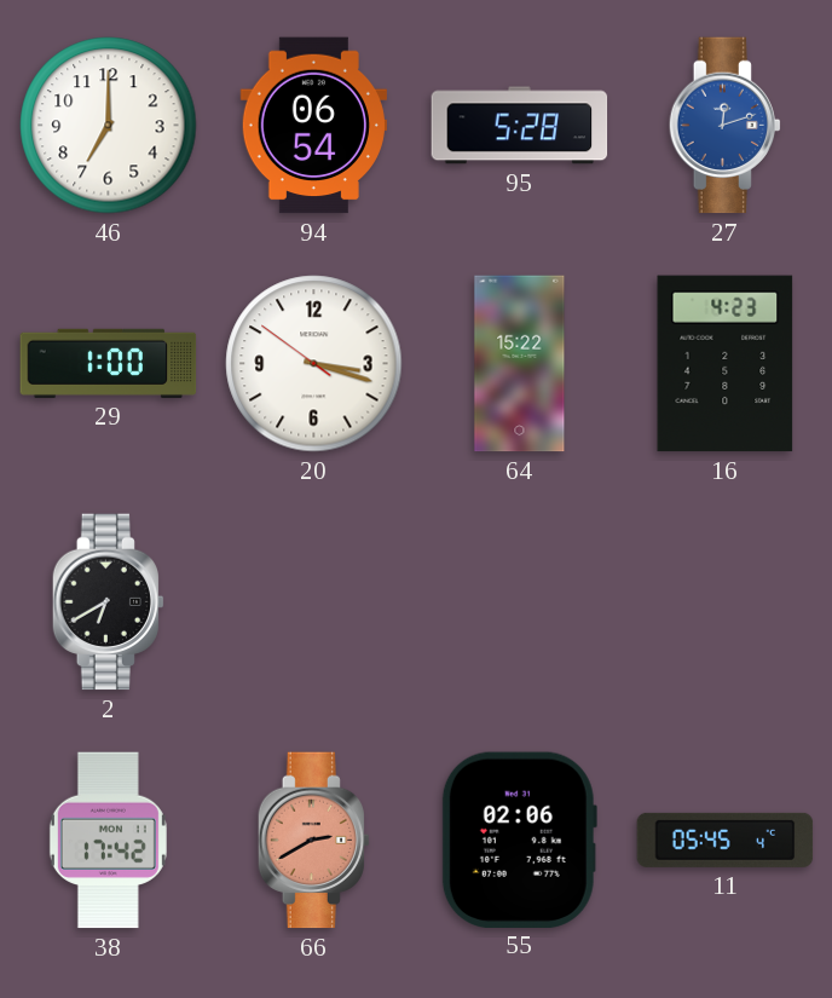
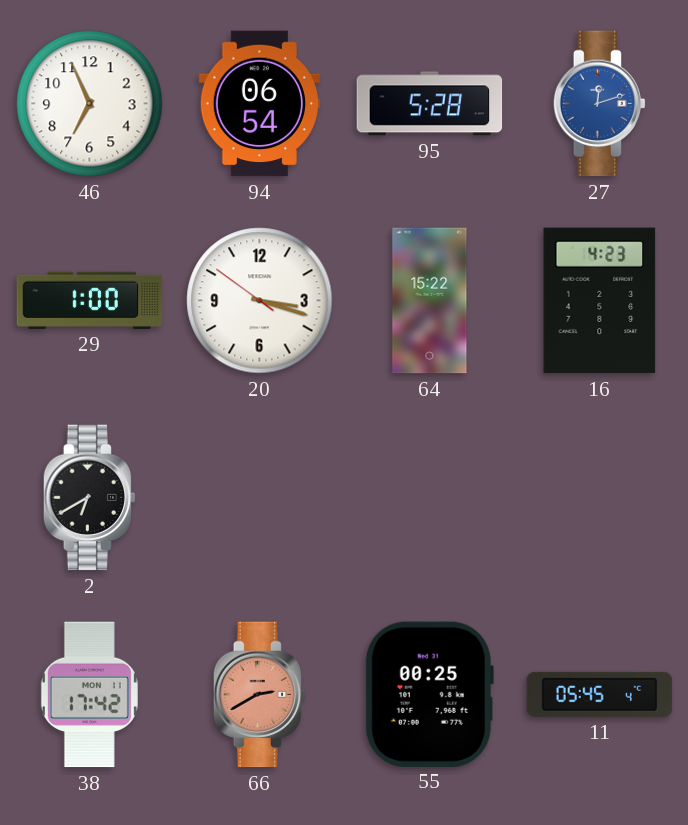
46: 7:00 -> 6:56
55: 02:06 -> 00:25
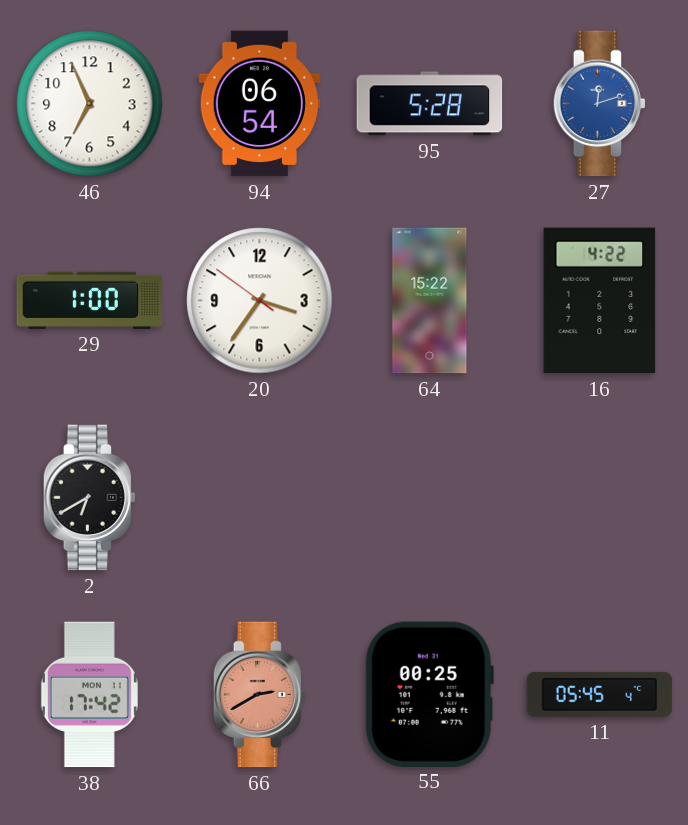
20: 3:17 -> 3:35
16: 4:23 -> 4:22
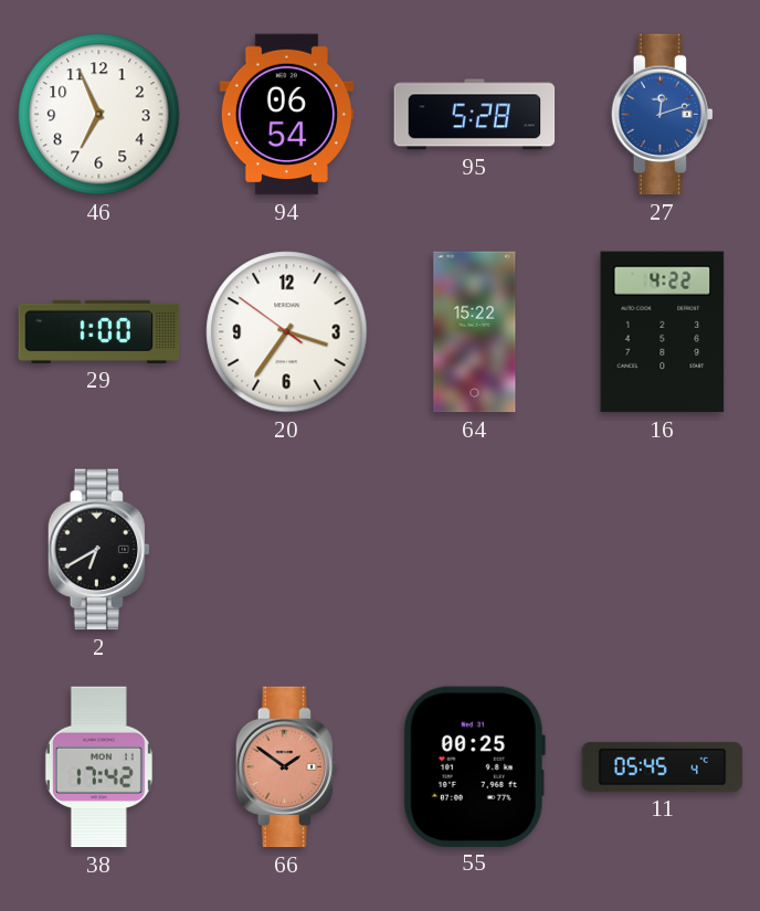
66: 2:40 -> 1:51
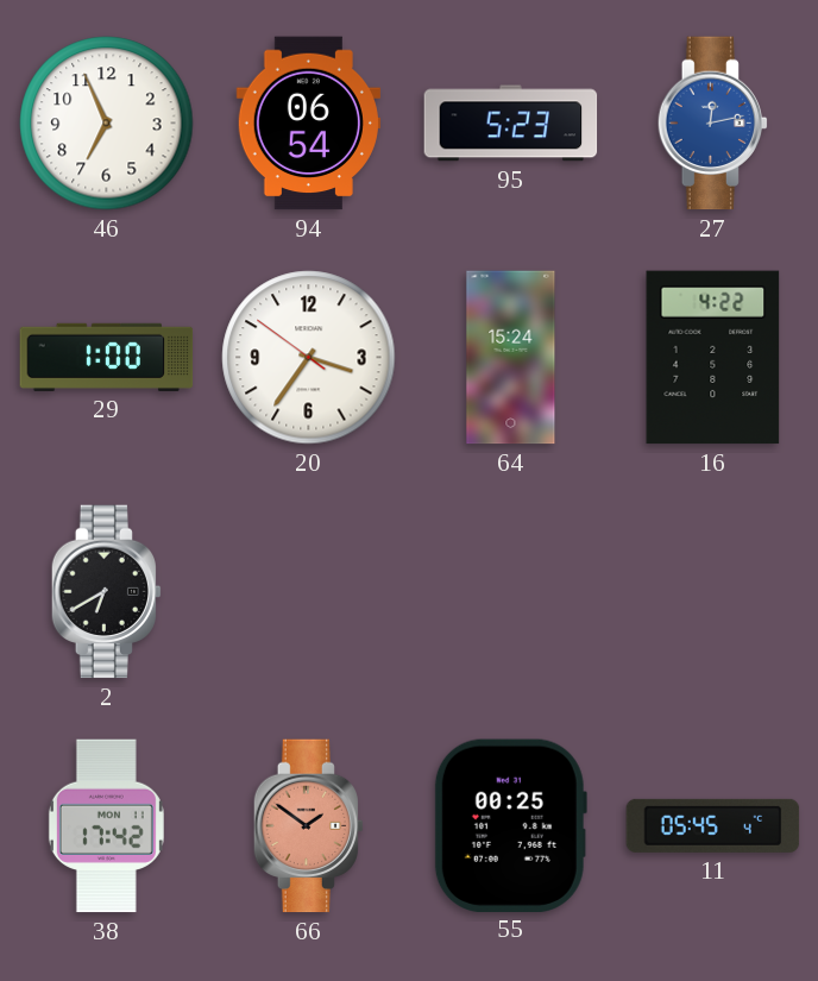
95: 5:28 -> 5:23
27: 12:12 -> 12:13
64: 15:22 -> 15:24
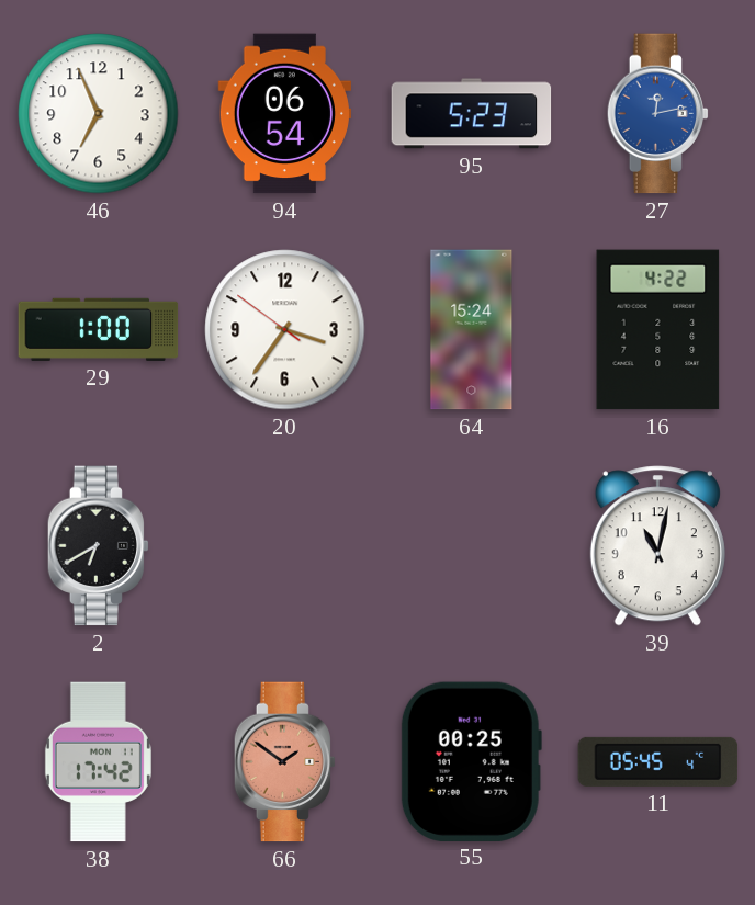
39: none -> 11:02
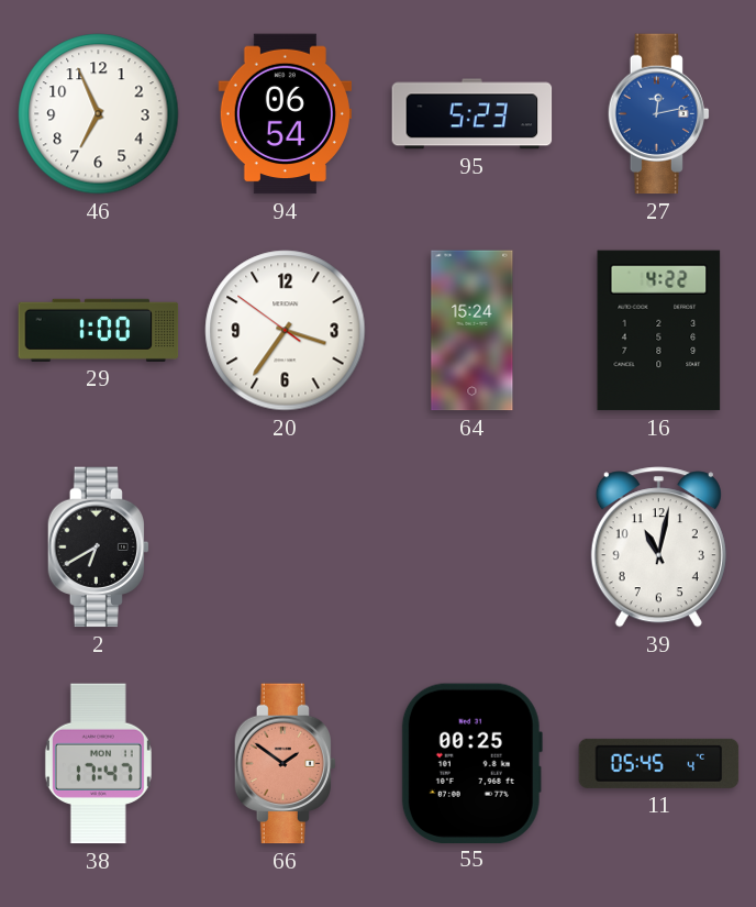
38: 17:42 -> 17:47
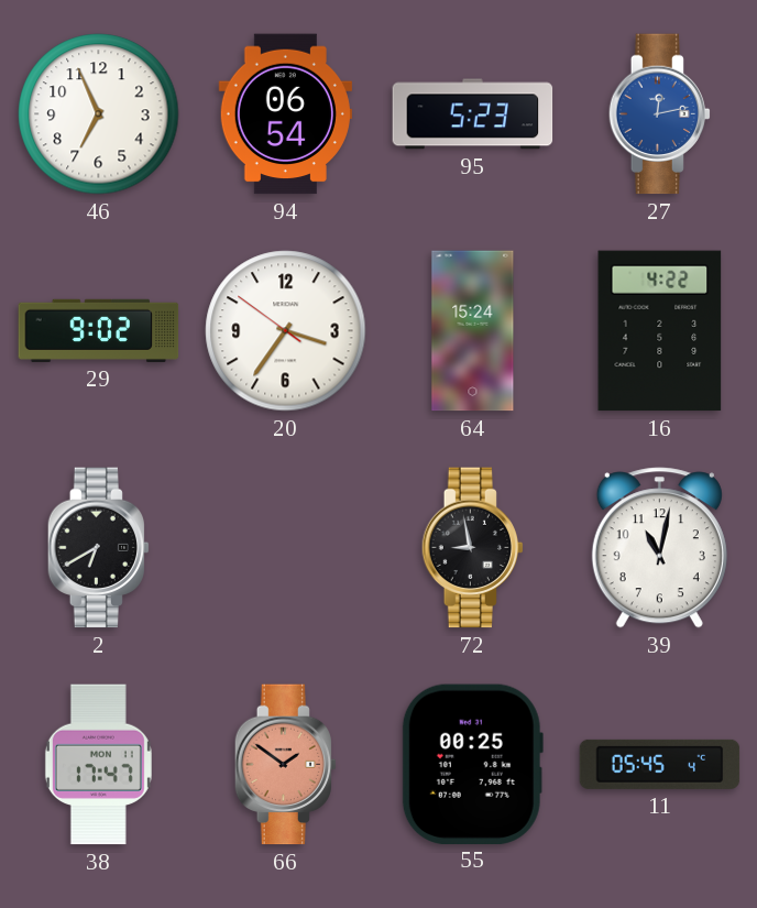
29: 1:00 -> 9:02
72: none -> 8:58
